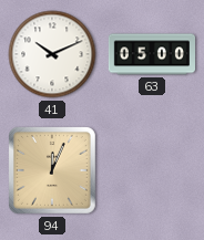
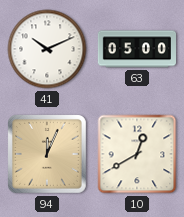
10: none -> 12:40
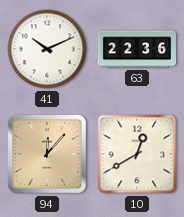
63: 05:00 -> 22:36
94: 12:04 -> 12:07
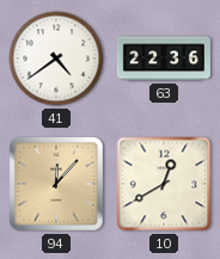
41: 10:11 -> 4:39
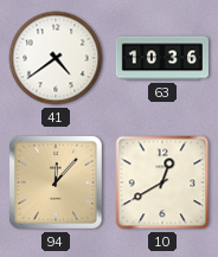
63: 22:36 -> 10:36
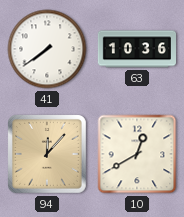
41: 4:39 -> 7:39
